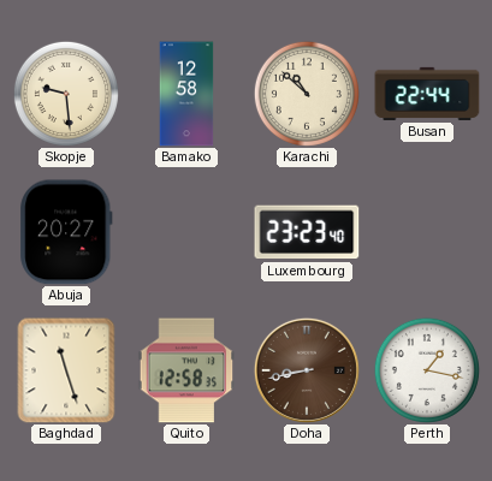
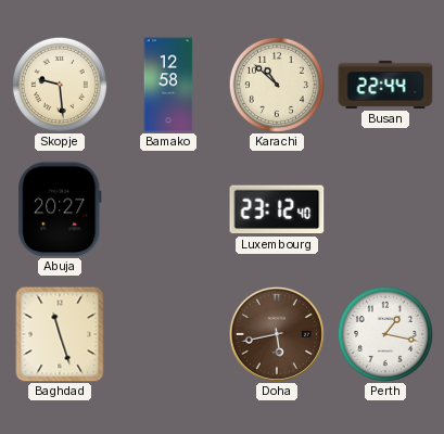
Luxembourg: 23:23 -> 23:12
Quito: 12:58 -> none
Doha: 8:43 -> 5:43
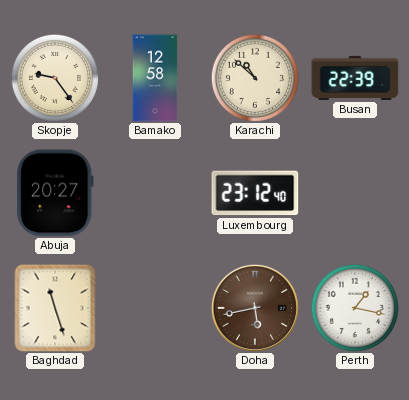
Skopje: 9:29 -> 9:24
Busan: 22:44 -> 22:39
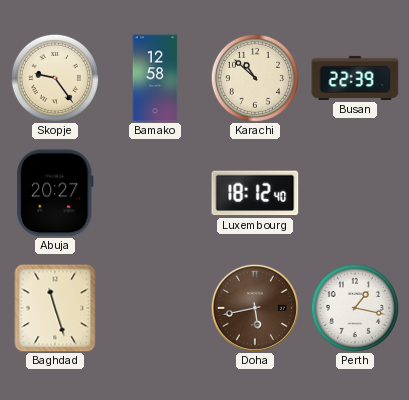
Luxembourg: 23:12 -> 18:12
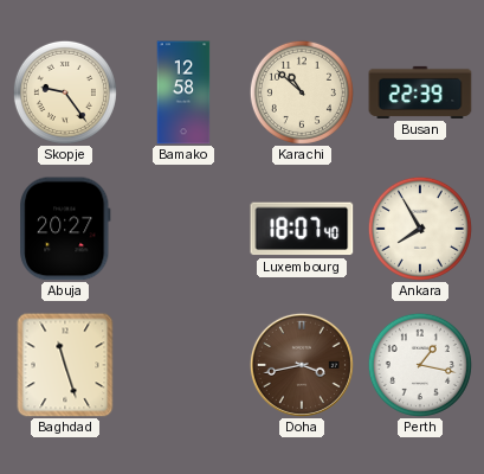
Luxembourg: 18:12 -> 18:07
Ankara: none -> 7:55
Doha: 5:43 -> 3:43
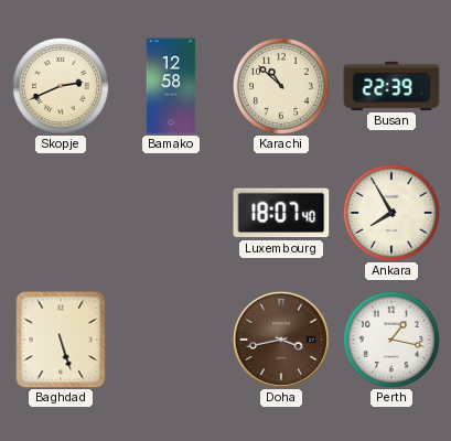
Skopje: 9:24 -> 2:41
Abuja: 20:27 -> none
Baghdad: 11:27 -> 5:27
